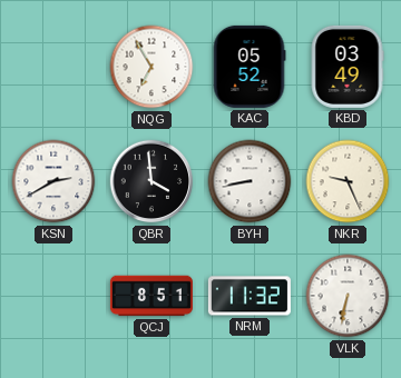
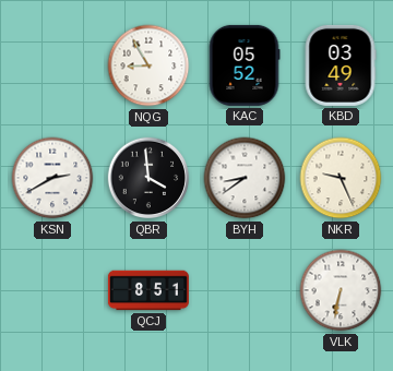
NQG: 6:55 -> 8:55
BYH: 8:43 -> 8:39
NRM: 11:32 -> none
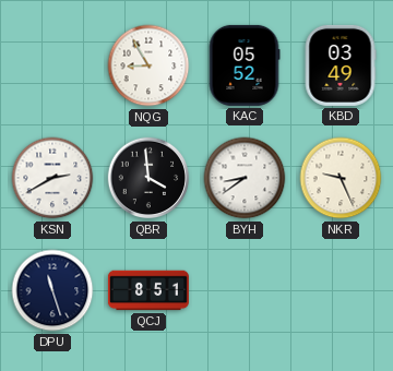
DPU: none -> 11:27
VLK: 6:32 -> none
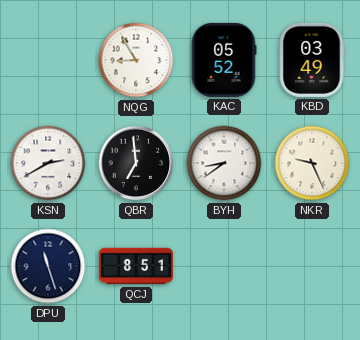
QBR: 3:59 -> 6:59
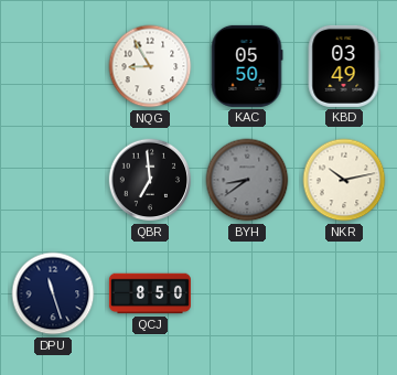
KAC: 05:52 -> 05:50
KSN: 2:40 -> none
BYH dial: white -> grey
NKR: 9:26 -> 10:13
QCJ: 8:51 -> 8:50
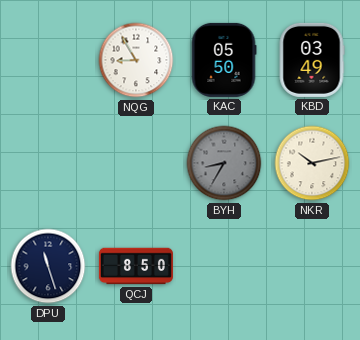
QBR: 6:59 -> none
BYH: 8:39 -> 8:35
